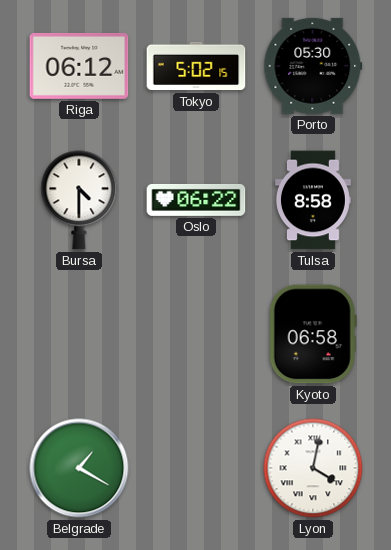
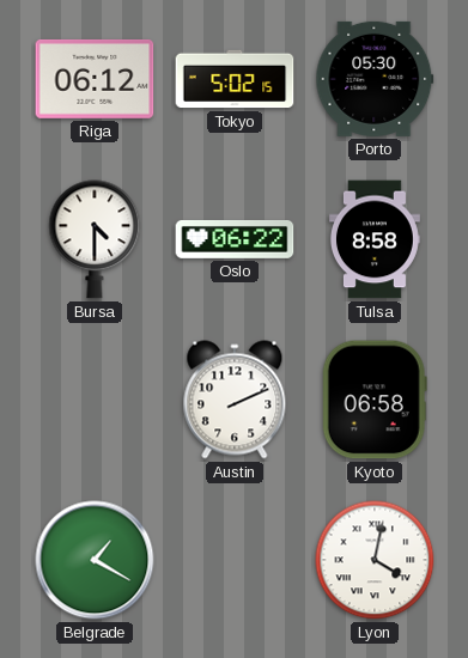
Austin: none -> 2:11
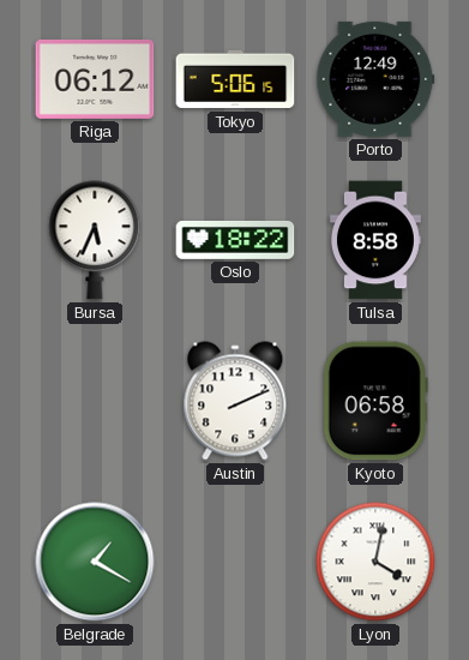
Tokyo: 5:02 -> 5:06
Porto: 05:30 -> 12:49
Bursa: 4:30 -> 5:34
Oslo: 06:22 -> 18:22
